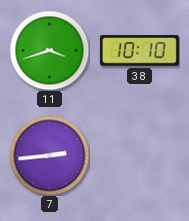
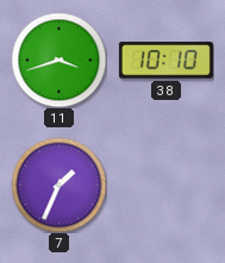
7: 2:44 -> 1:34
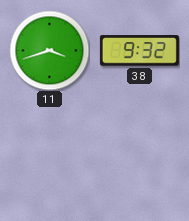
38: 10:10 -> 9:32
7: 1:34 -> none
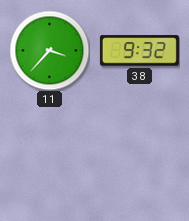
11: 3:42 -> 3:37
